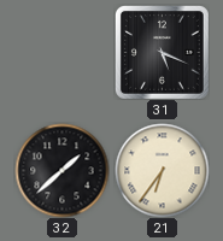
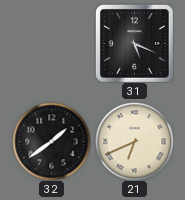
32: 1:38 -> 1:39
21: 6:36 -> 6:41
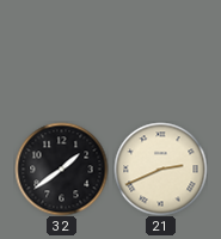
31: 5:19 -> none
21: 6:41 -> 2:41
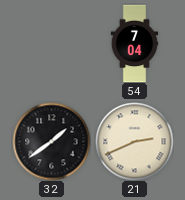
54: none -> 7:04
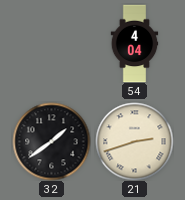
54: 7:04 -> 4:04
21: 2:41 -> 2:42
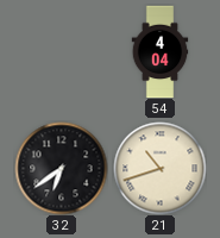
32: 1:39 -> 6:39
21: 2:42 -> 10:42
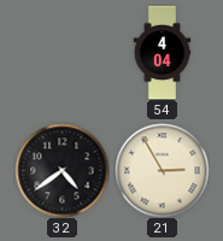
32: 6:39 -> 4:39
21: 10:42 -> 2:55
